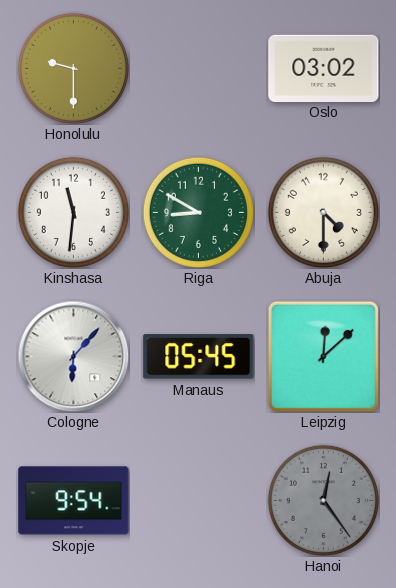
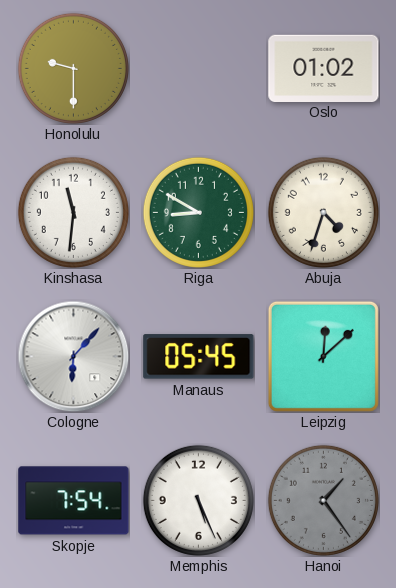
Oslo: 03:02 -> 01:02
Abuja: 4:30 -> 4:33
Skopje: 9:54 -> 7:54
Memphis: none -> 5:26
Hanoi: 12:24 -> 1:24
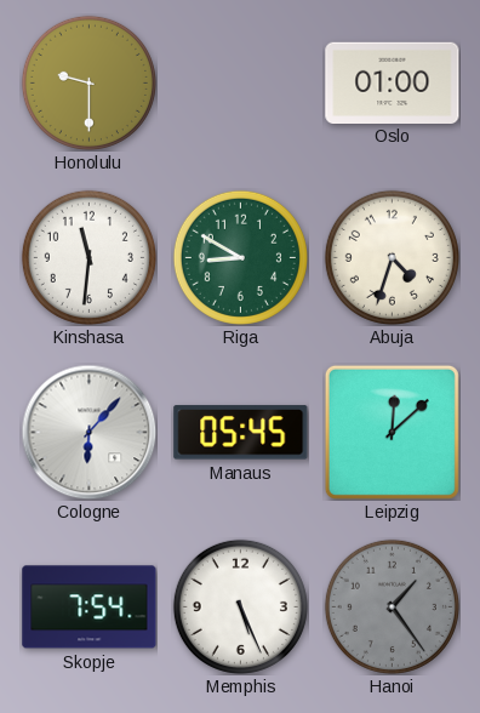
Oslo: 01:02 -> 01:00
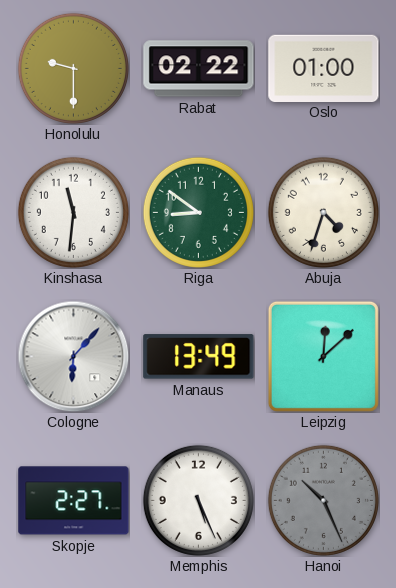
Rabat: none -> 02:22
Riga: 8:50 -> 8:51
Manaus: 05:45 -> 13:49
Skopje: 7:54 -> 2:27
Hanoi: 1:24 -> 10:26
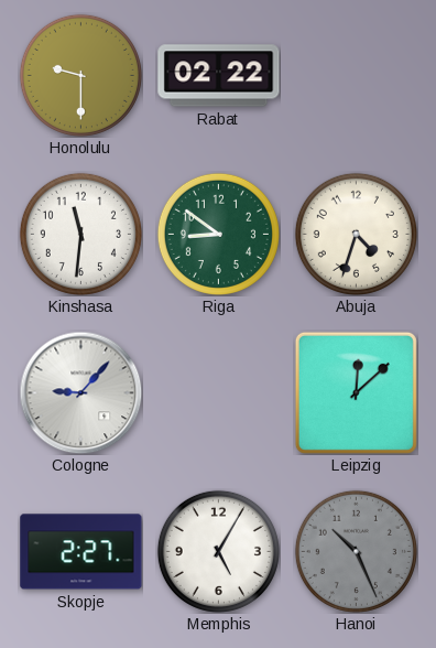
Oslo: 01:00 -> none
Cologne: 6:07 -> 9:07
Manaus: 13:49 -> none
Memphis: 5:26 -> 5:05
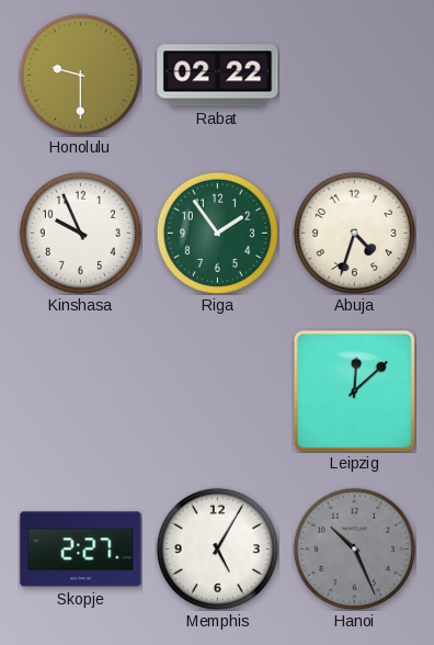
Kinshasa: 11:31 -> 9:56
Riga: 8:51 -> 1:54
Cologne: 9:07 -> none
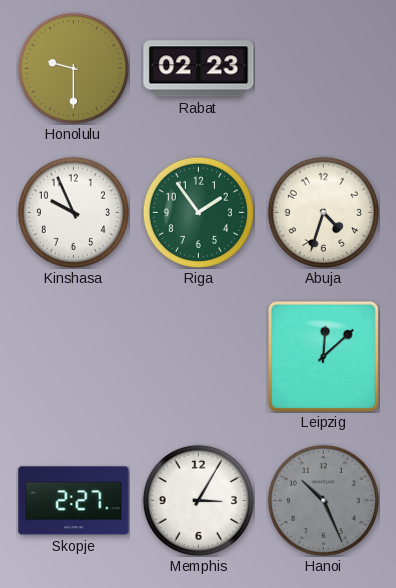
Rabat: 02:22 -> 02:23
Memphis: 5:05 -> 3:05
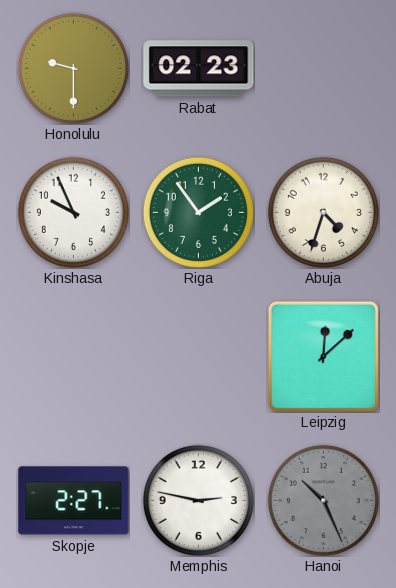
Memphis: 3:05 -> 2:47
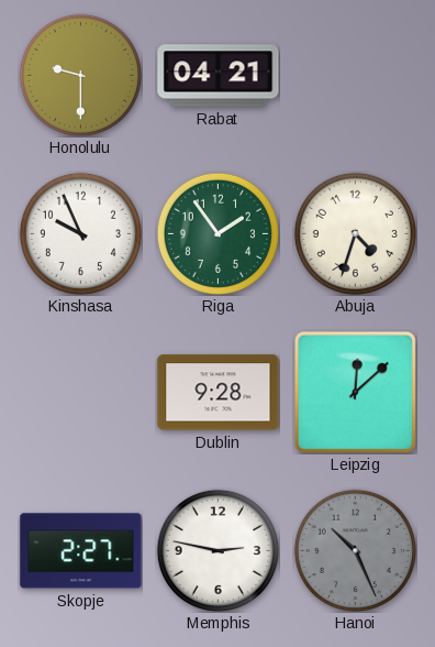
Rabat: 02:23 -> 04:21
Dublin: none -> 9:28
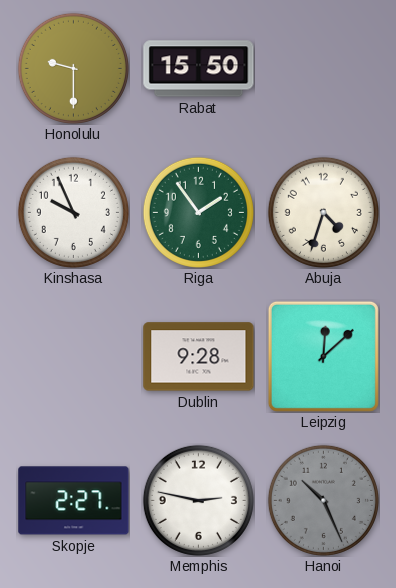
Rabat: 04:21 -> 15:50
